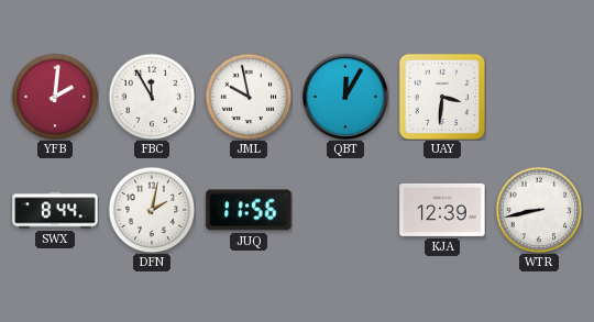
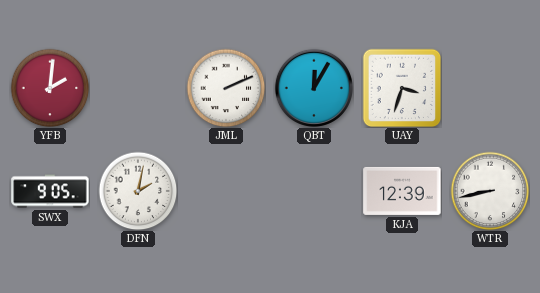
FBC: 11:55 -> none
JML: 9:58 -> 2:11
UAY: 3:31 -> 3:33
SWX: 8:44 -> 9:05
JUQ: 11:56 -> none
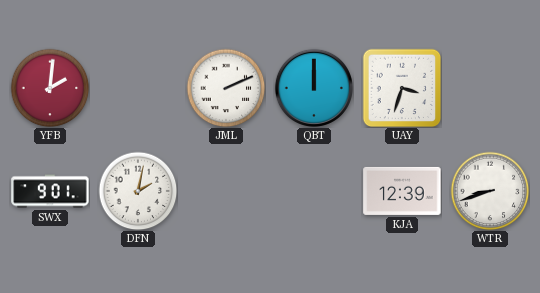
QBT: 12:05 -> 12:00
SWX: 9:05 -> 9:01
WTR: 8:43 -> 8:42
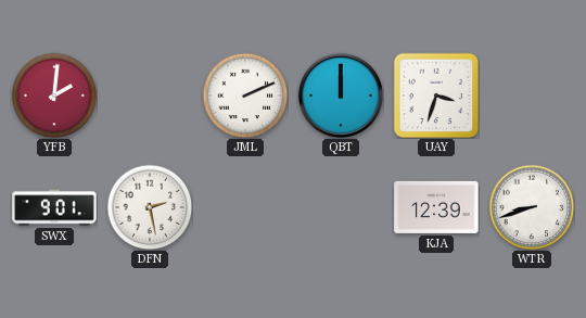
DFN: 2:02 -> 2:28
